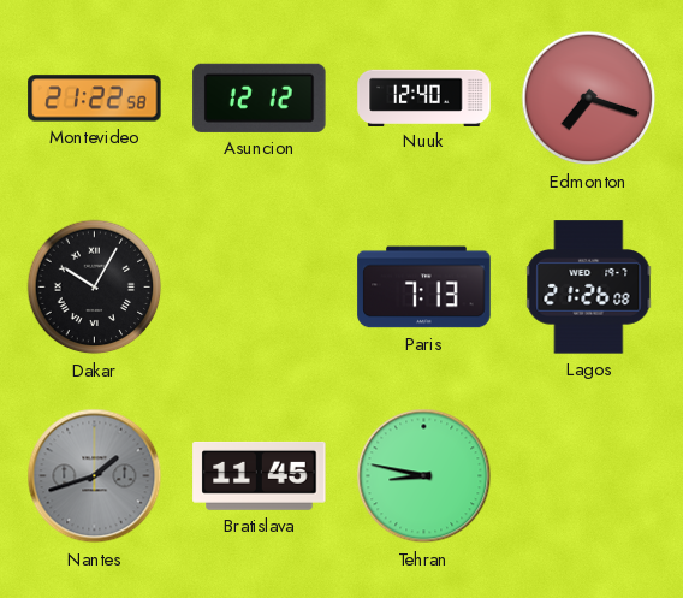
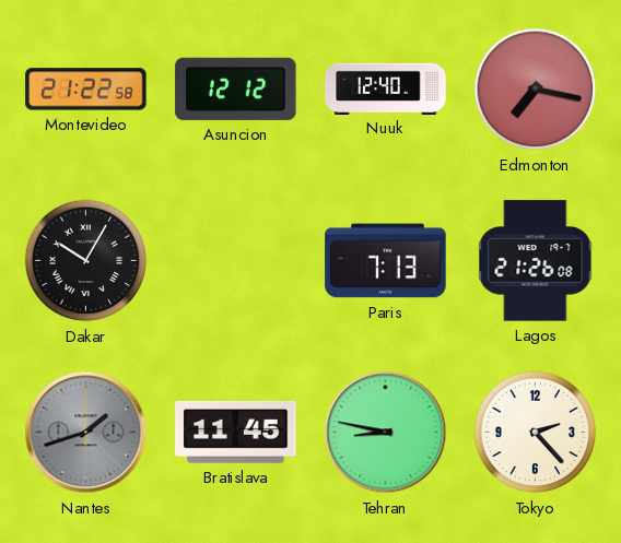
Edmonton: 7:18 -> 7:17
Tokyo: none -> 2:23
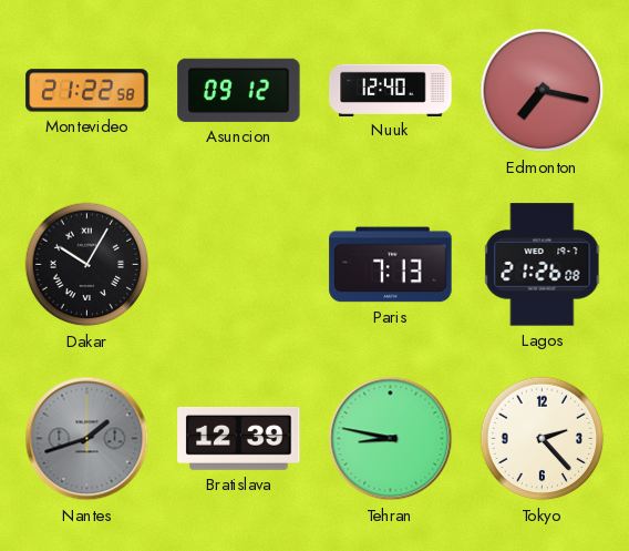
Asuncion: 12:12 -> 09:12
Bratislava: 11:45 -> 12:39
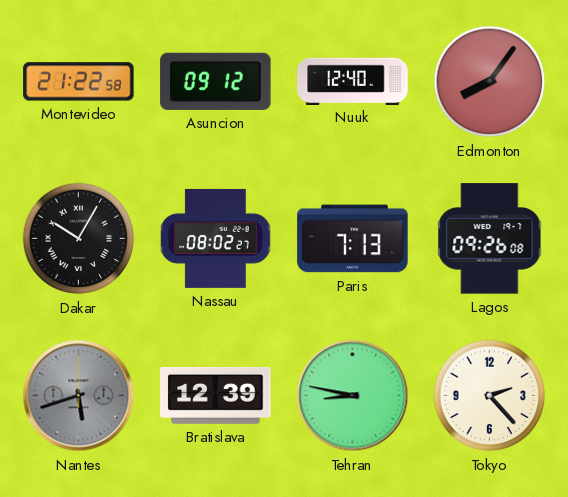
Edmonton: 7:17 -> 8:06
Nassau: none -> 08:02
Lagos: 21:26 -> 09:26
Nantes: 1:42 -> 5:42
